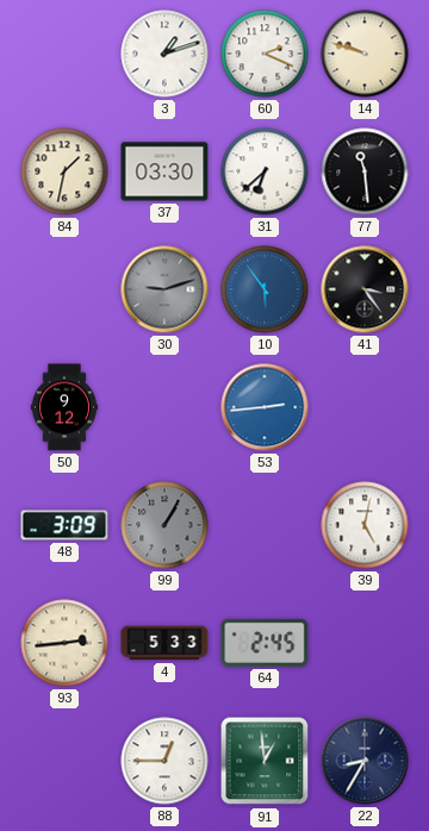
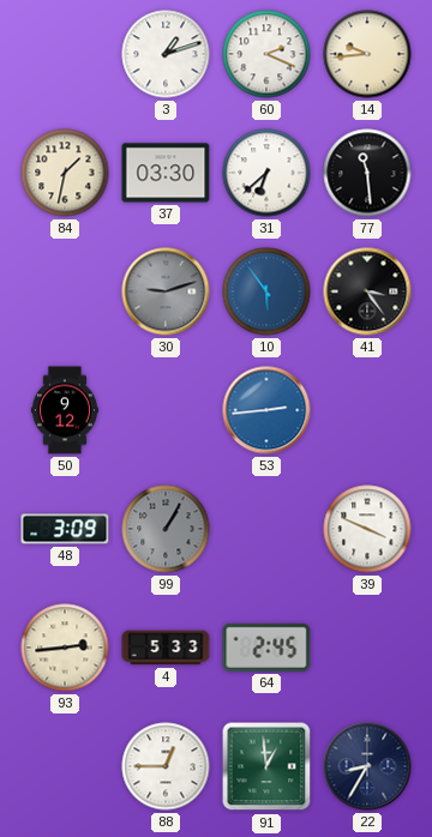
14: 9:48 -> 9:44
39: 5:02 -> 3:49
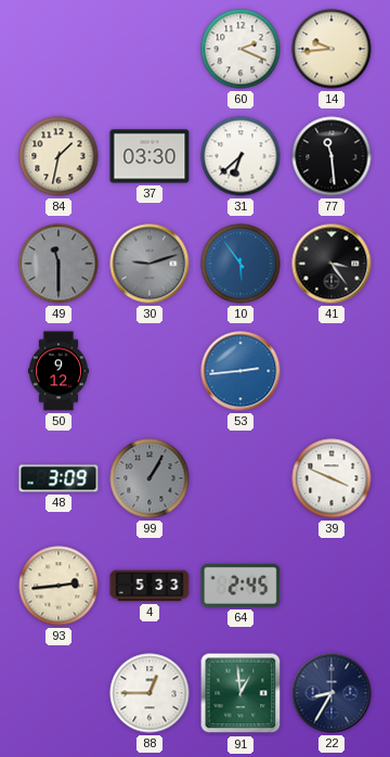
3: 1:12 -> none
49: none -> 11:30
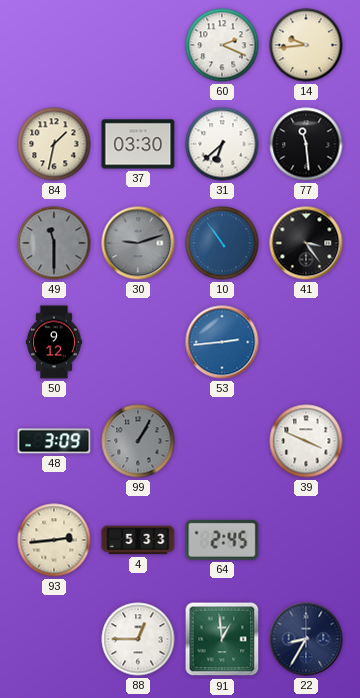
10: 5:54 -> 10:54
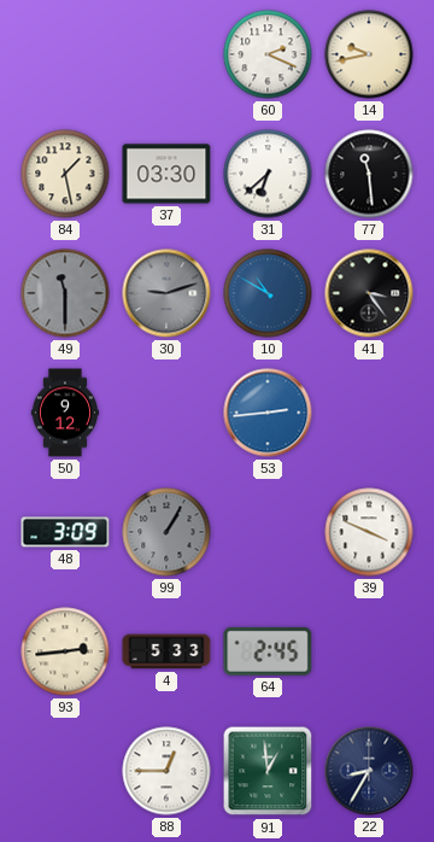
14: 9:44 -> 9:43
84: 1:32 -> 1:28
10: 10:54 -> 10:50
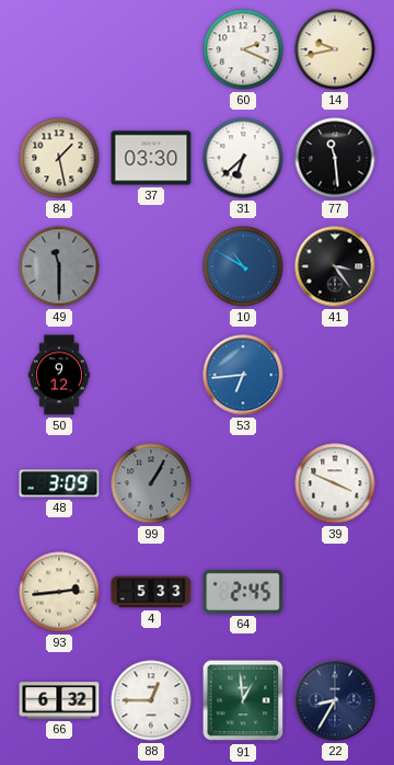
30: 9:12 -> none
53: 2:44 -> 6:44
66: none -> 6:32
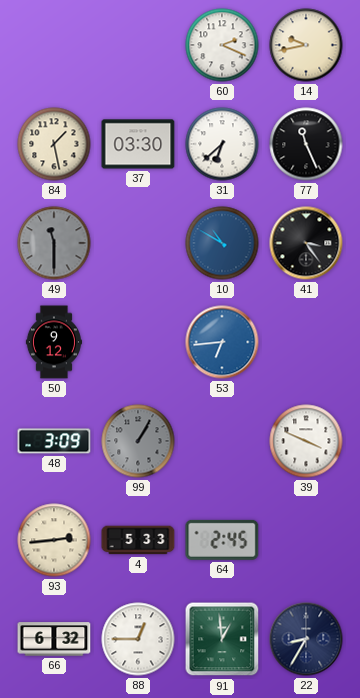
77: 11:29 -> 11:26
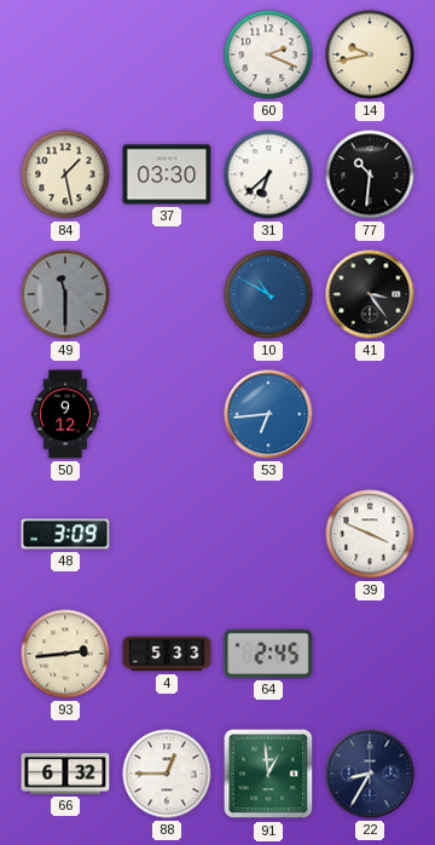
77: 11:26 -> 10:31
99: 1:05 -> none
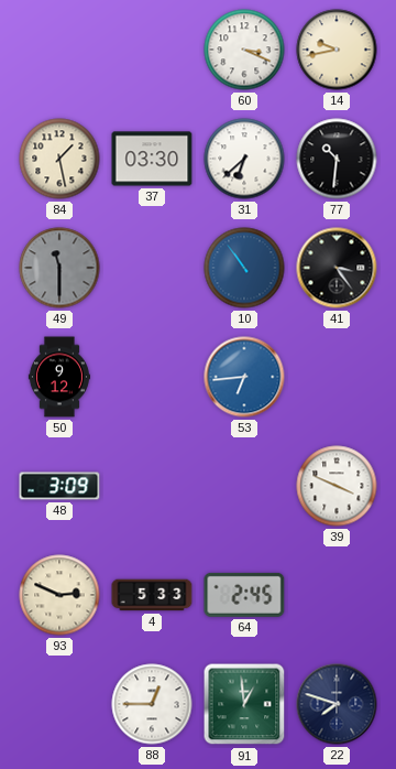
60: 2:19 -> 3:19
10: 10:50 -> 10:54
93: 2:44 -> 2:49
66: 6:32 -> none
22: 8:35 -> 7:48
